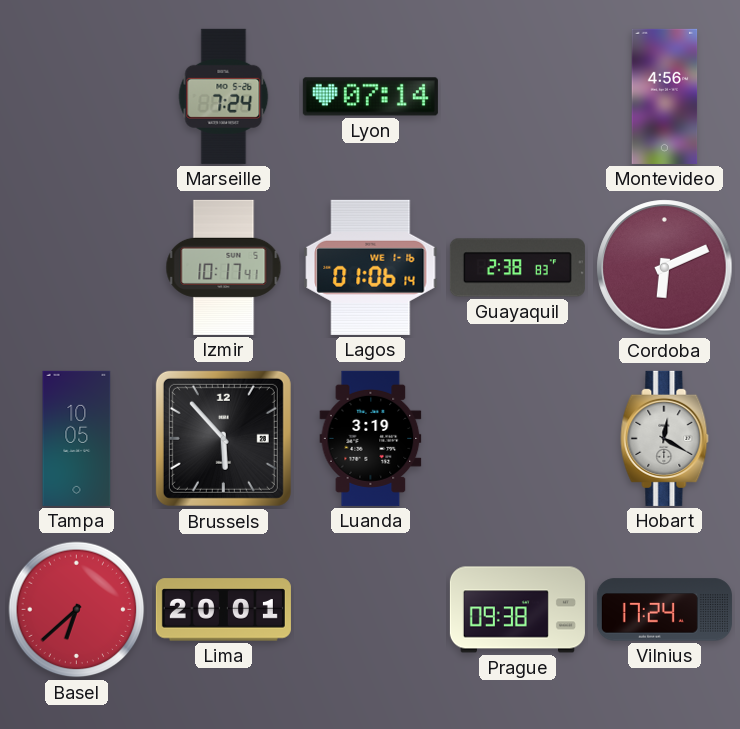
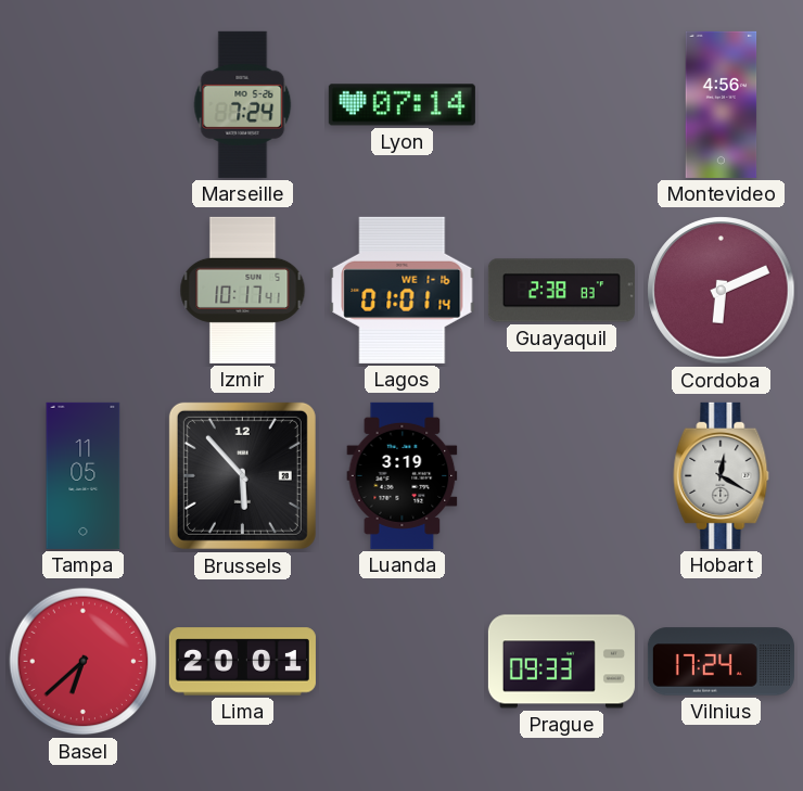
Lagos: 01:06 -> 01:01
Tampa: 10:05 -> 11:05
Prague: 09:38 -> 09:33
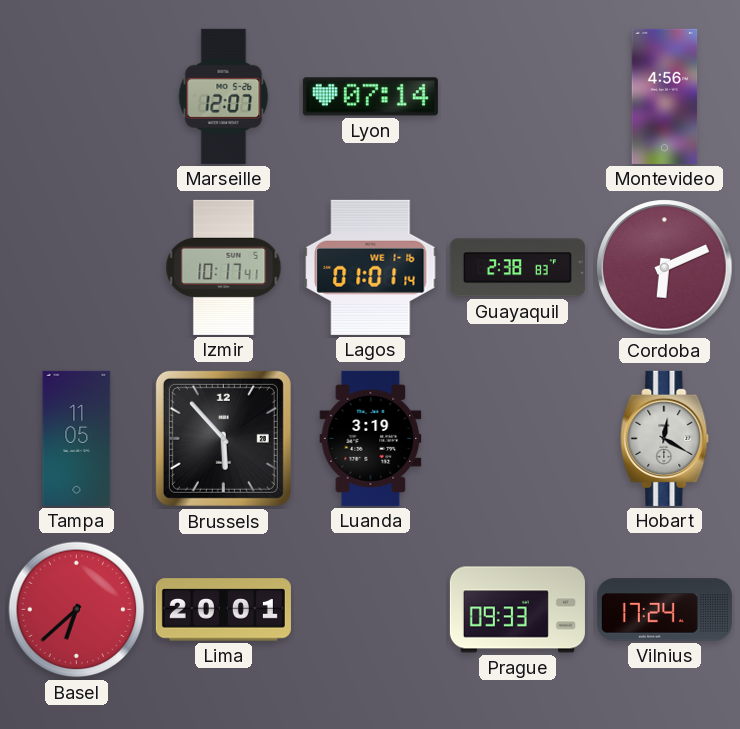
Marseille: 7:24 -> 12:07
